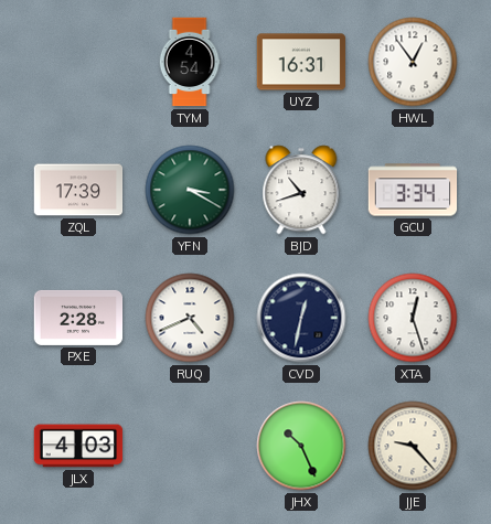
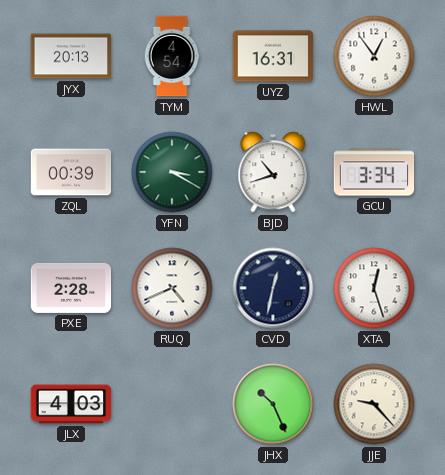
JYX: none -> 20:13
ZQL: 17:39 -> 00:39
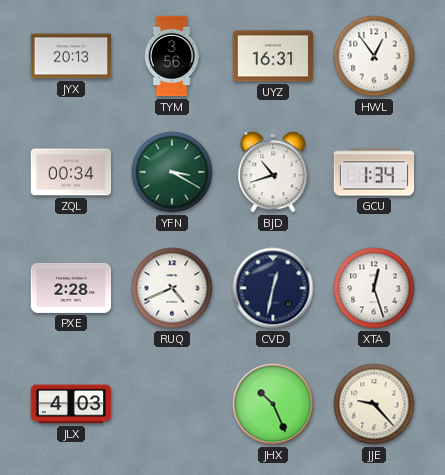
TYM: 4:54 -> 3:56
ZQL: 00:39 -> 00:34
GCU: 3:34 -> 1:34
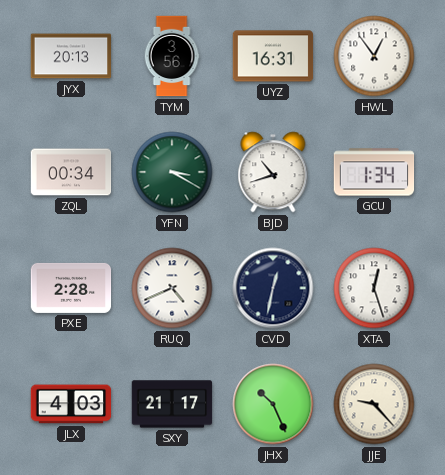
SXY: none -> 21:17
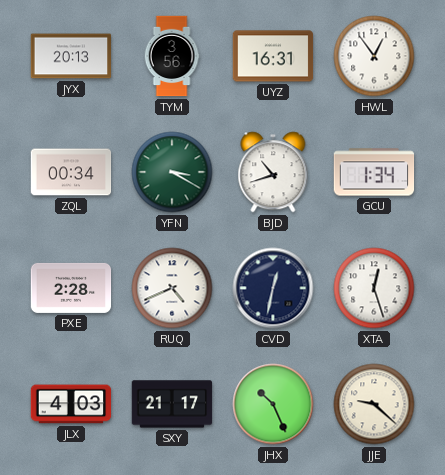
JJE: 9:23 -> 9:22
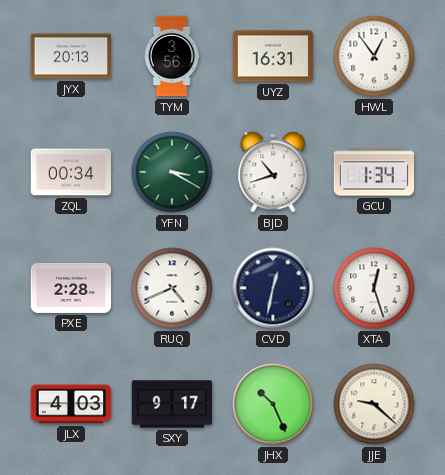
SXY: 21:17 -> 9:17
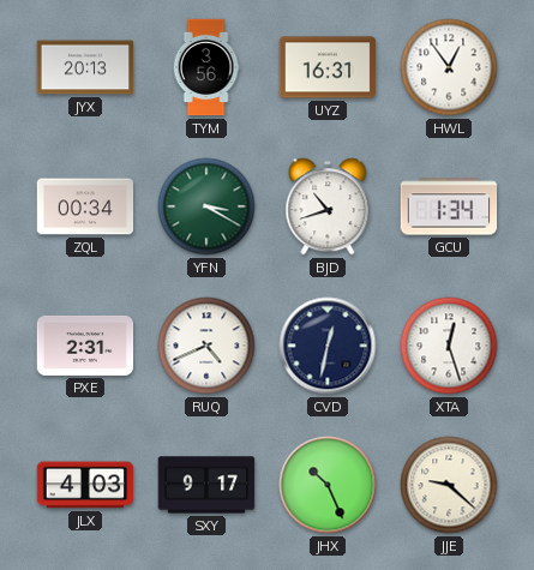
PXE: 2:28 -> 2:31
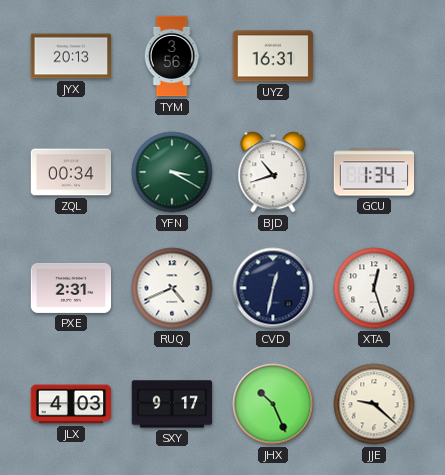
HWL: 12:54 -> none
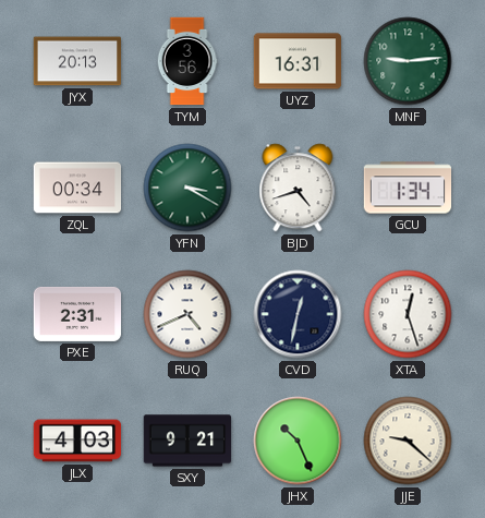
MNF: none -> 9:14
BJD: 10:42 -> 4:42
SXY: 9:17 -> 9:21
